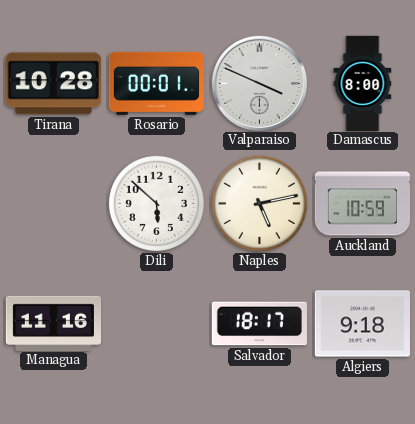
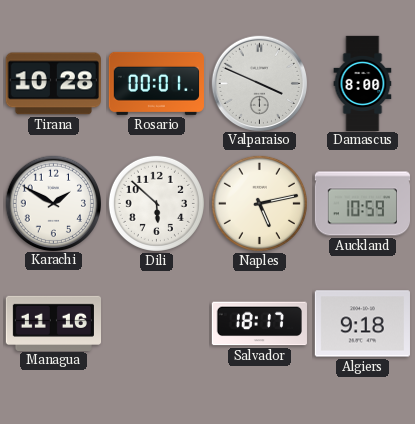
Karachi: none -> 1:50
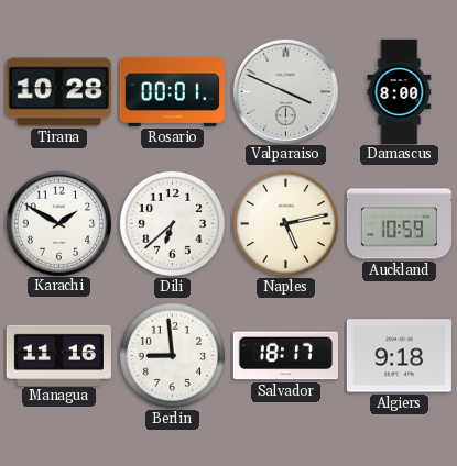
Dili: 5:52 -> 6:38
Berlin: none -> 8:59
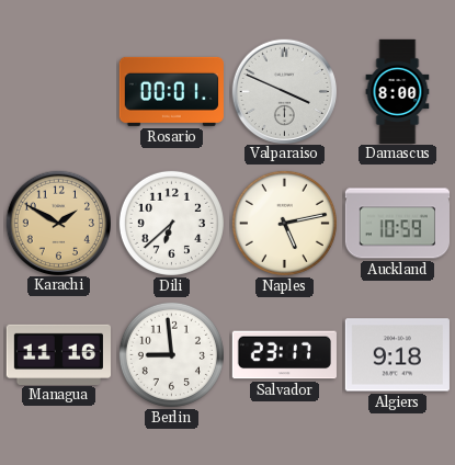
Tirana: 10:28 -> none
Karachi dial: white -> champagne
Salvador: 18:17 -> 23:17
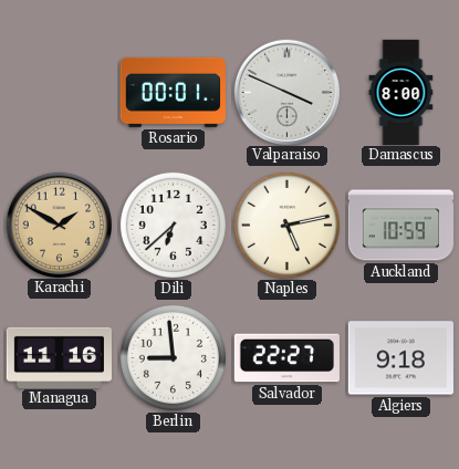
Salvador: 23:17 -> 22:27
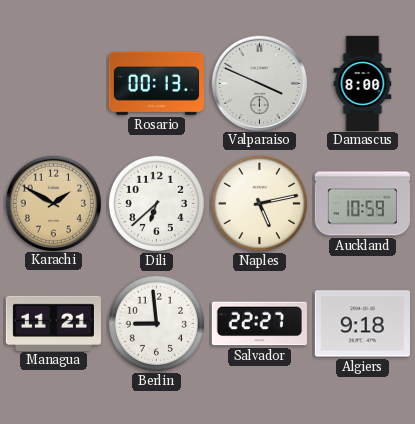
Rosario: 00:01 -> 00:13
Managua: 11:16 -> 11:21
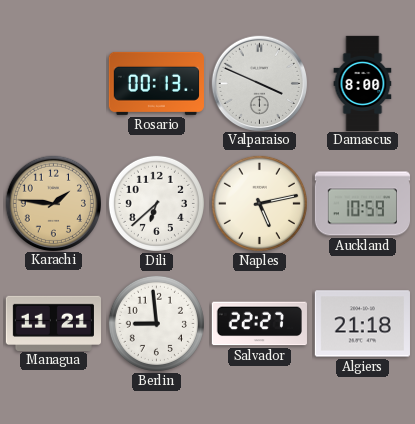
Karachi: 1:50 -> 1:46
Algiers: 9:18 -> 21:18
